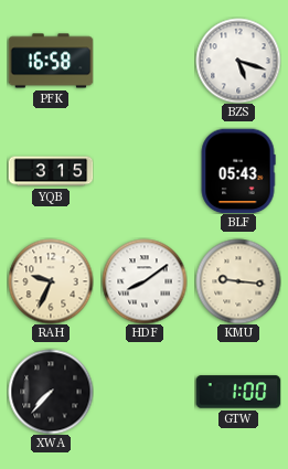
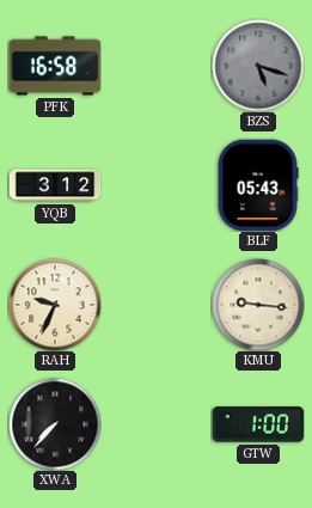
BZS dial: white -> grey
YQB: 3:15 -> 3:12
HDF: 8:09 -> none
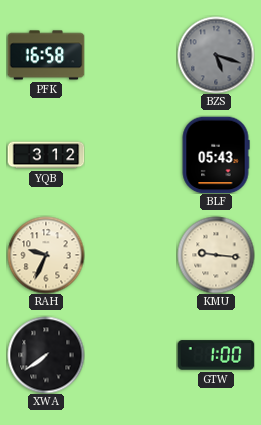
XWA: 7:37 -> 7:39
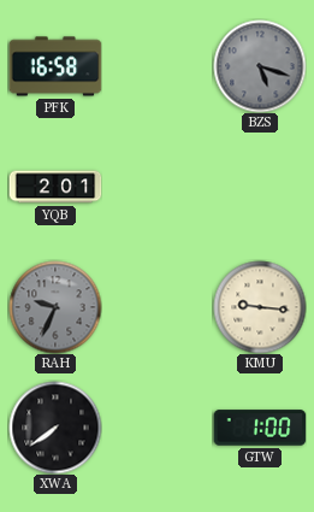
YQB: 3:12 -> 2:01
BLF: 05:43 -> none
RAH dial: cream -> grey
